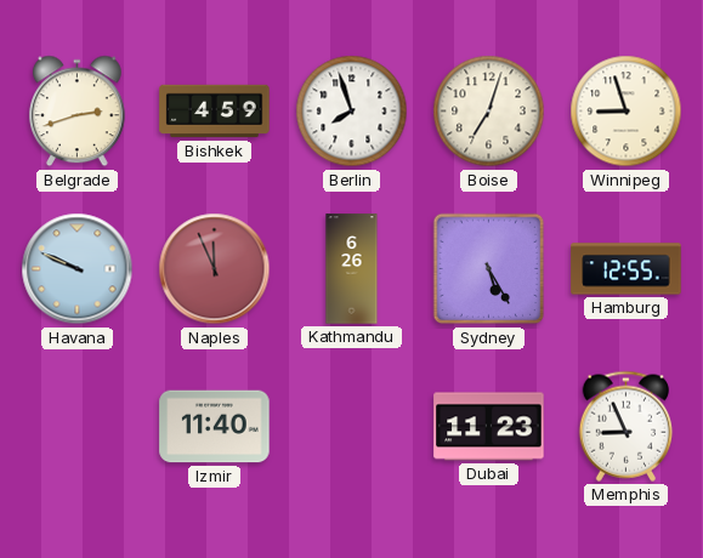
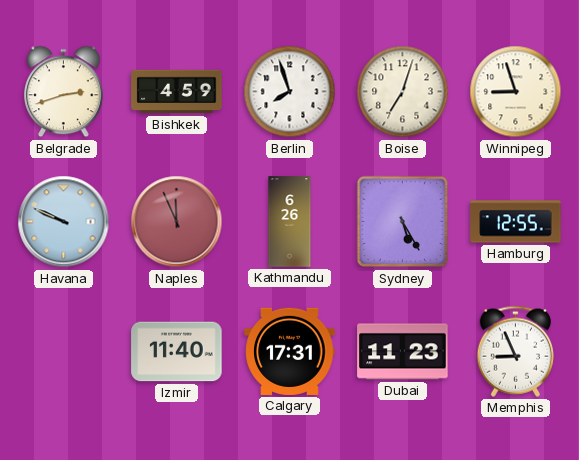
Calgary: none -> 17:31
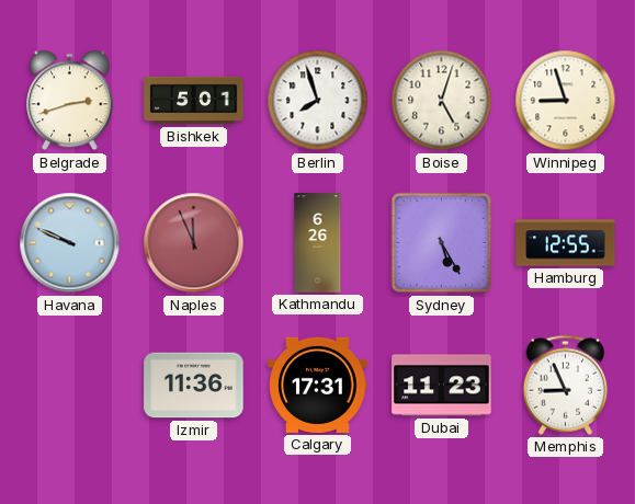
Bishkek: 4:59 -> 5:01
Boise: 7:03 -> 5:03
Izmir: 11:40 -> 11:36
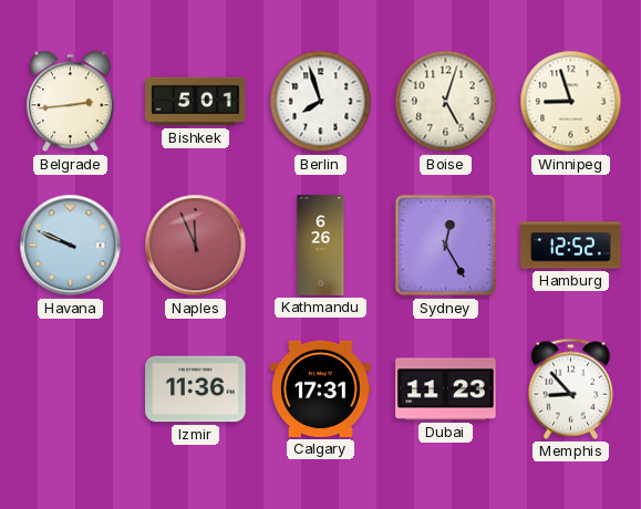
Belgrade: 2:42 -> 2:44
Sydney: 5:25 -> 12:25
Hamburg: 12:55 -> 12:52
Memphis: 8:56 -> 8:53
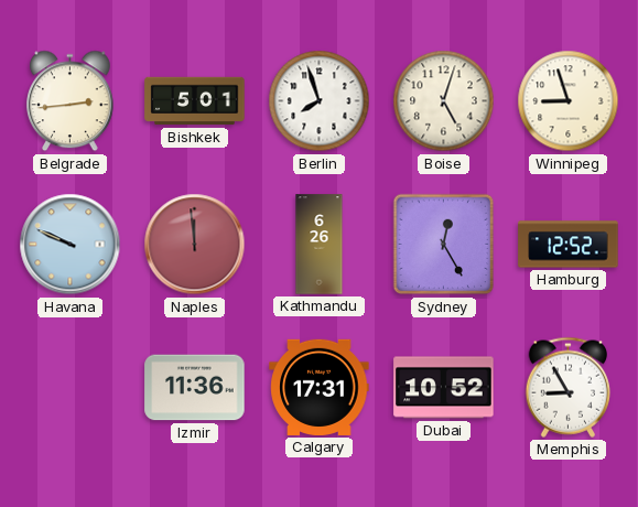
Naples: 11:56 -> 11:59
Dubai: 11:23 -> 10:52
Memphis: 8:53 -> 8:55
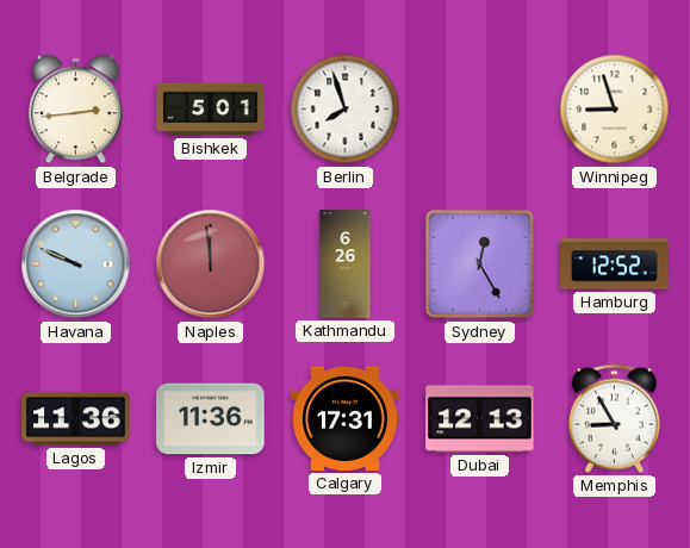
Boise: 5:03 -> none
Lagos: none -> 11:36
Dubai: 10:52 -> 12:13
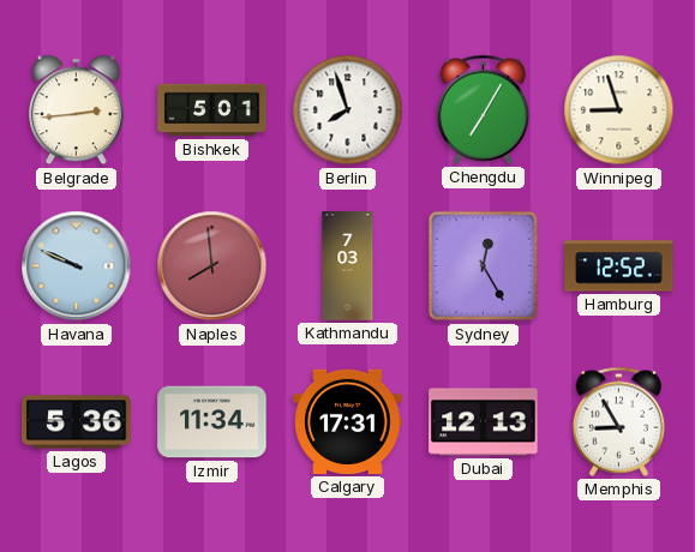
Chengdu: none -> 7:05
Naples: 11:59 -> 7:59
Kathmandu: 6:26 -> 7:03
Lagos: 11:36 -> 5:36
Izmir: 11:36 -> 11:34
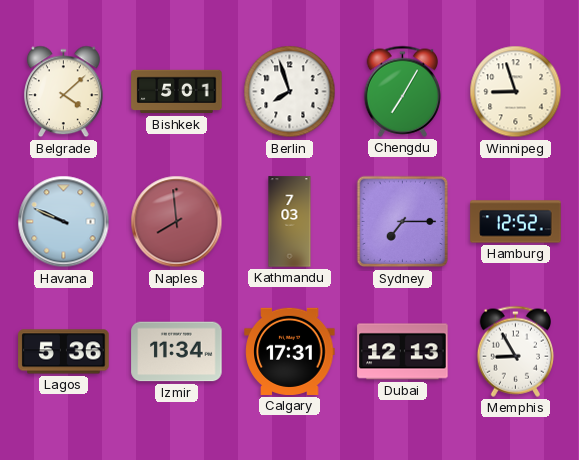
Belgrade: 2:44 -> 4:08
Sydney: 12:25 -> 7:15
